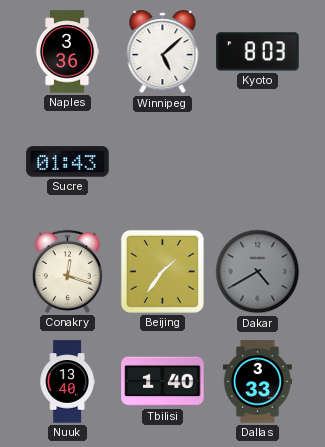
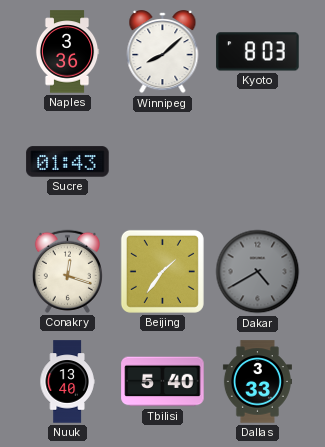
Winnipeg: 5:08 -> 8:08
Tbilisi: 1:40 -> 5:40
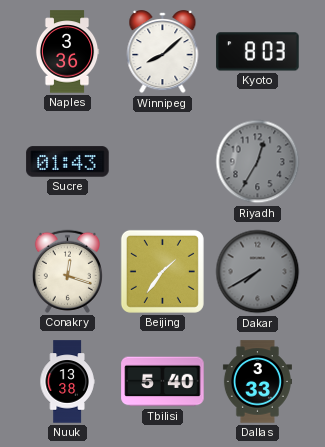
Riyadh: none -> 12:35
Dakar: 4:40 -> 7:40
Nuuk: 13:40 -> 13:38
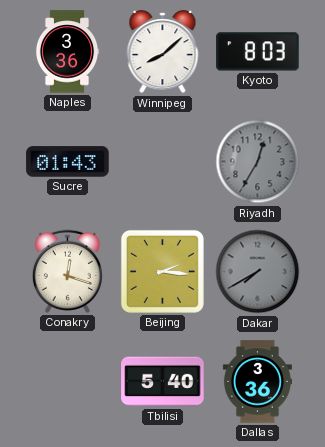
Beijing: 1:36 -> 2:16
Nuuk: 13:38 -> none
Dallas: 3:33 -> 3:36
